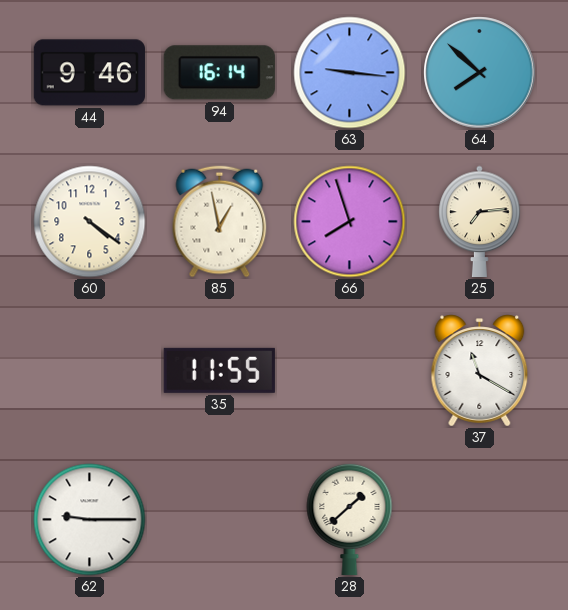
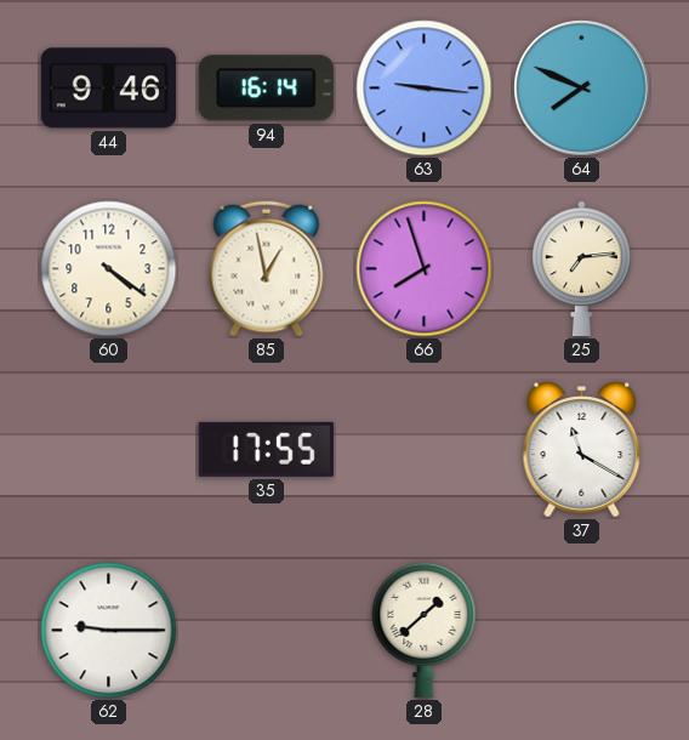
64: 7:52 -> 7:49
35: 11:55 -> 17:55
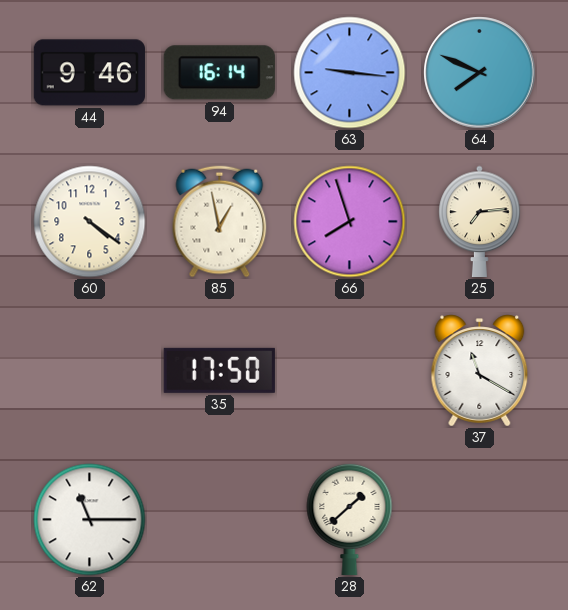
35: 17:55 -> 17:50
62: 9:15 -> 11:15
